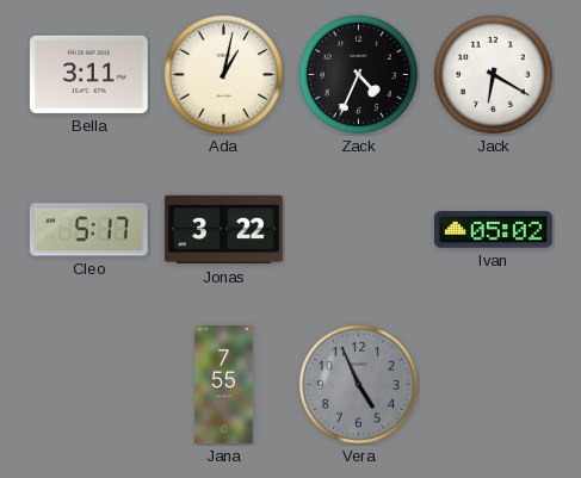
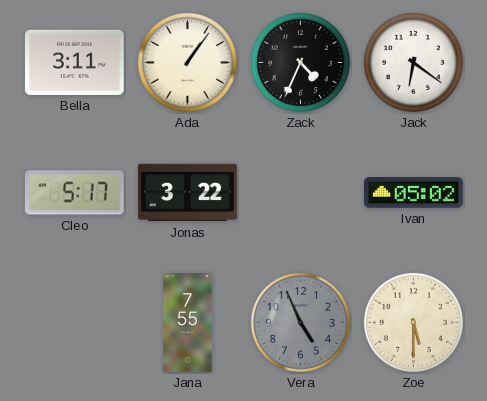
Ada: 1:02 -> 1:06
Jack: 6:20 -> 6:21
Zoe: none -> 5:30
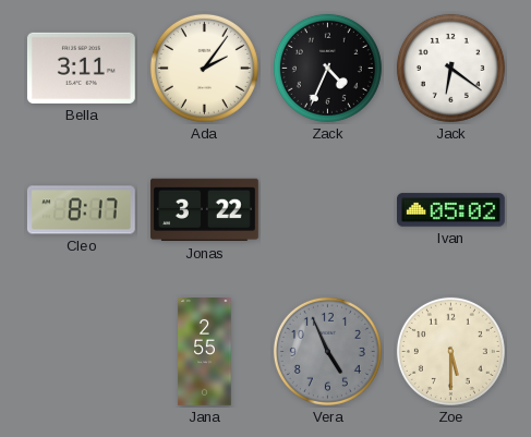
Ada: 1:06 -> 2:06
Cleo: 5:17 -> 8:17
Jana: 7:55 -> 2:55
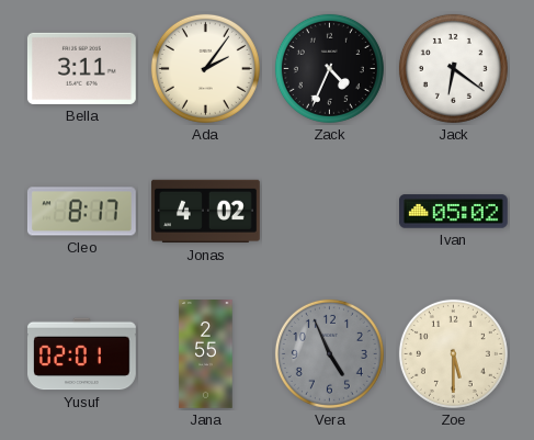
Jonas: 3:22 -> 4:02
Yusuf: none -> 02:01
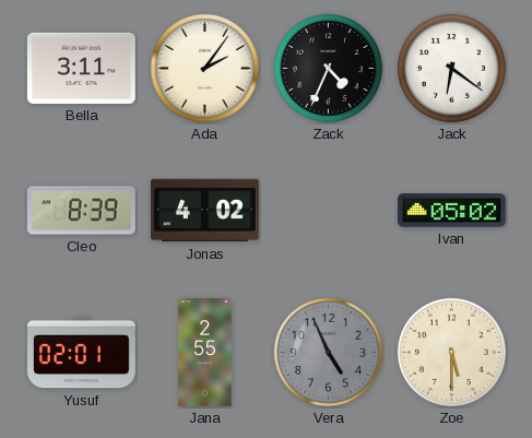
Cleo: 8:17 -> 8:39
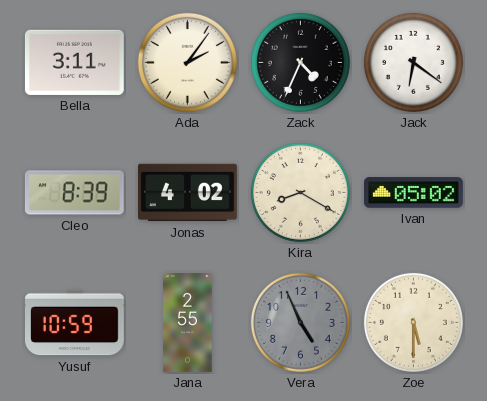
Kira: none -> 8:20
Yusuf: 02:01 -> 10:59
